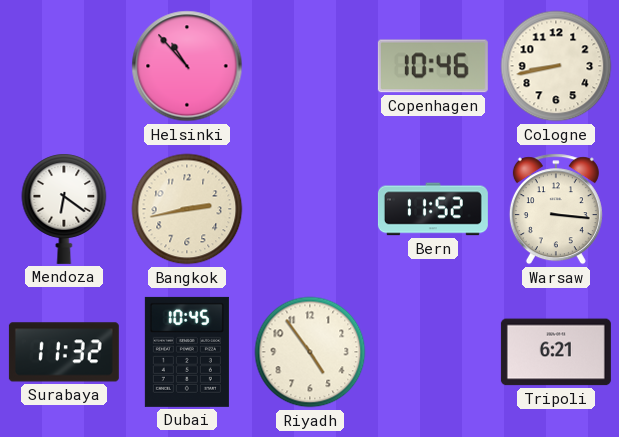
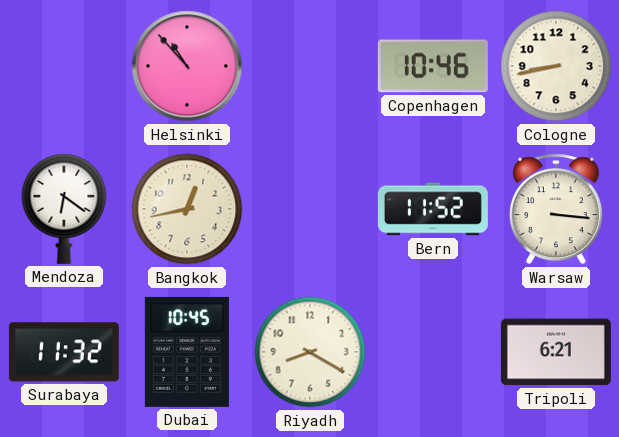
Bangkok: 2:43 -> 12:43
Riyadh: 4:54 -> 8:20
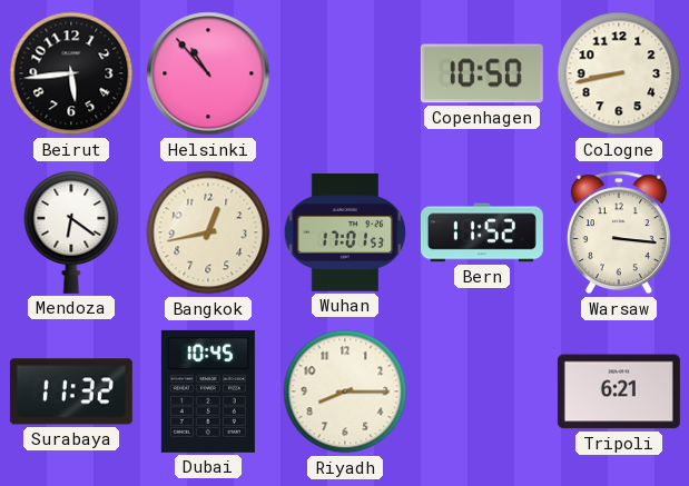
Beirut: none -> 5:44
Copenhagen: 10:46 -> 10:50
Wuhan: none -> 17:01
Riyadh: 8:20 -> 8:15
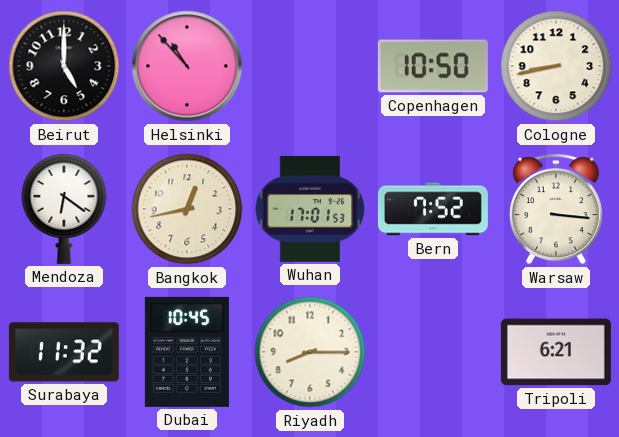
Beirut: 5:44 -> 5:00
Bern: 11:52 -> 7:52
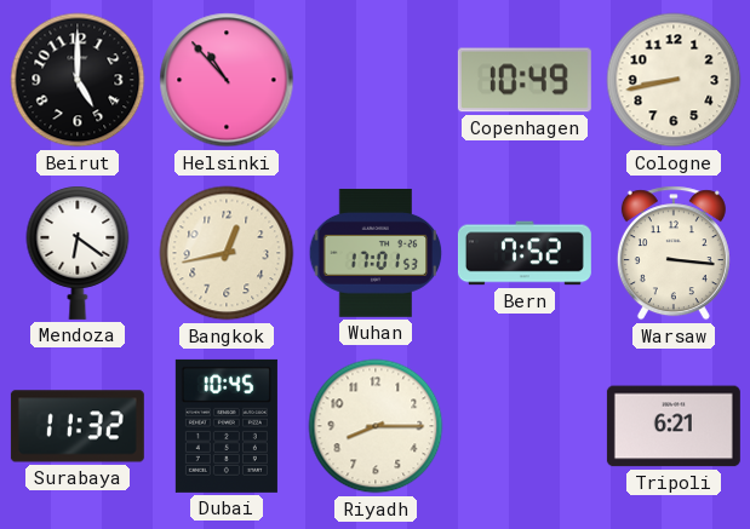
Copenhagen: 10:50 -> 10:49
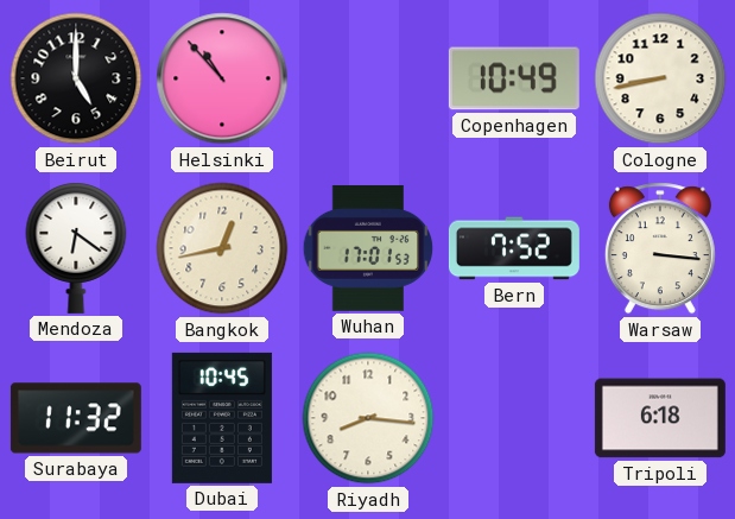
Riyadh: 8:15 -> 8:16
Tripoli: 6:21 -> 6:18
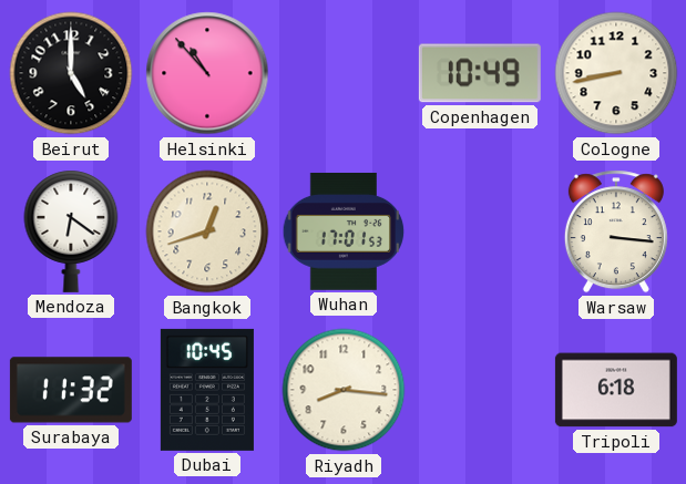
Bangkok: 12:43 -> 12:42
Bern: 7:52 -> none
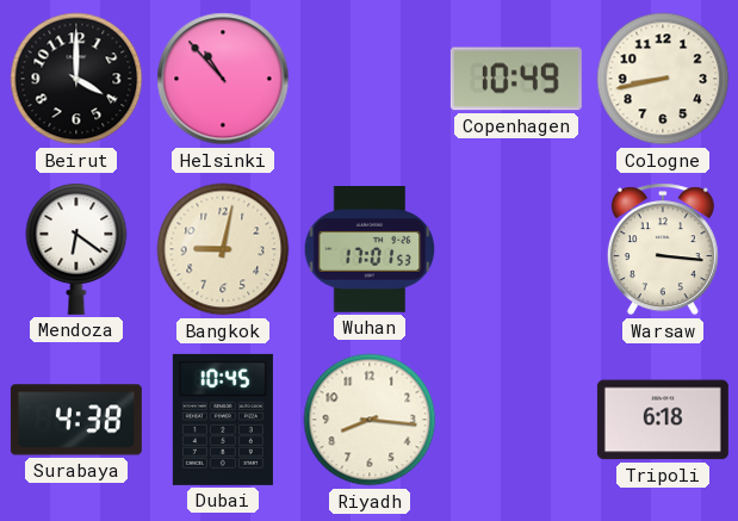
Beirut: 5:00 -> 4:00
Bangkok: 12:42 -> 9:02
Surabaya: 11:32 -> 4:38
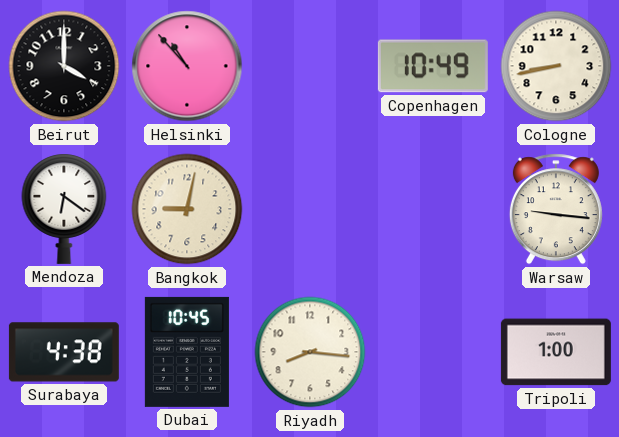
Wuhan: 17:01 -> none
Warsaw: 3:16 -> 9:16
Tripoli: 6:18 -> 1:00
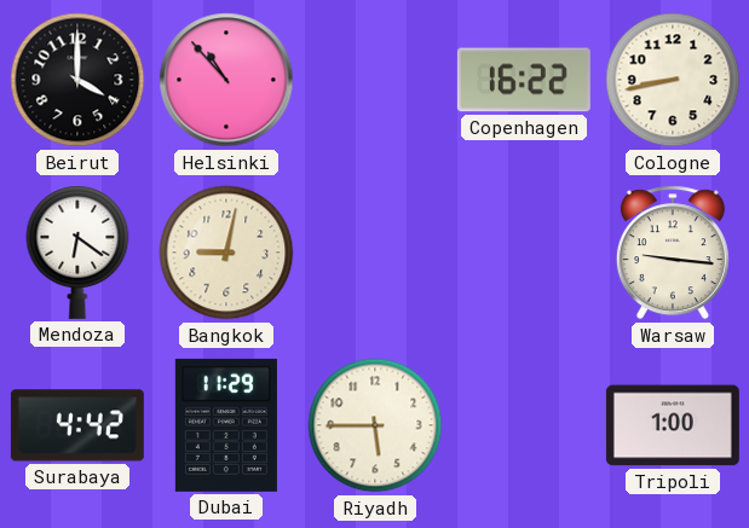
Copenhagen: 10:49 -> 16:22
Surabaya: 4:38 -> 4:42
Dubai: 10:45 -> 11:29
Riyadh: 8:16 -> 5:45
